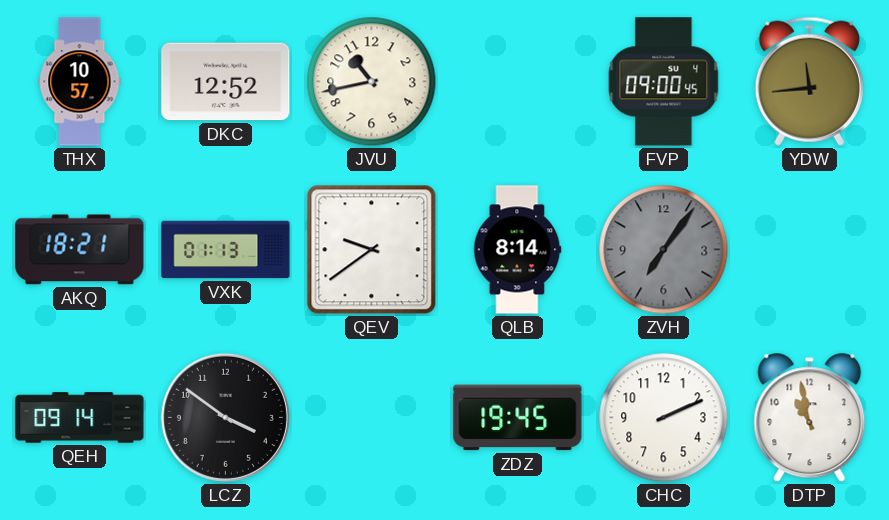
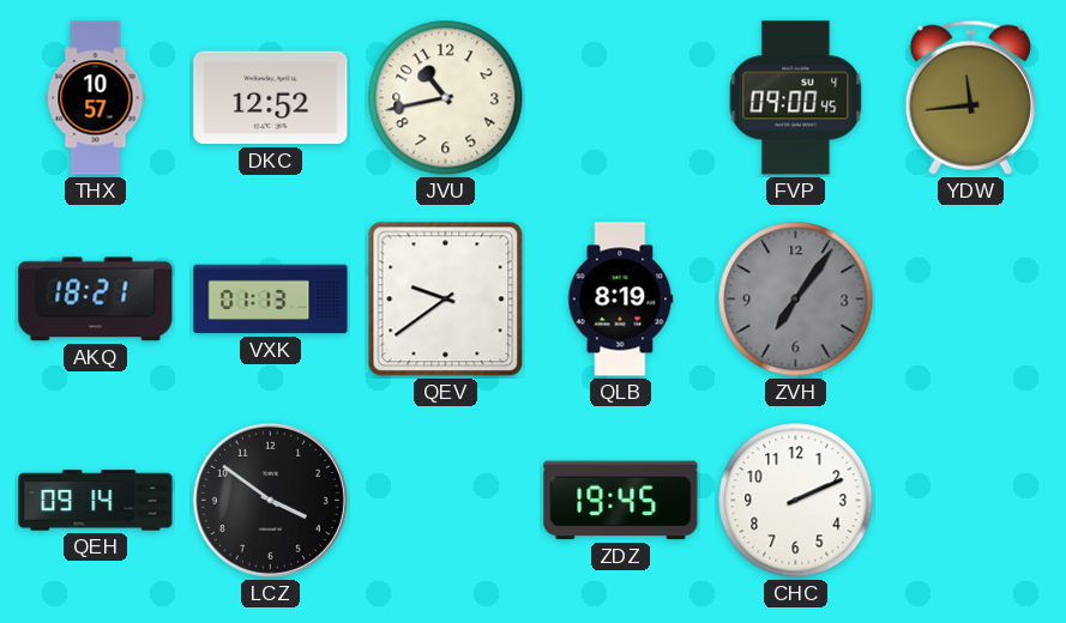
QLB: 8:14 -> 8:19
DTP: 10:58 -> none
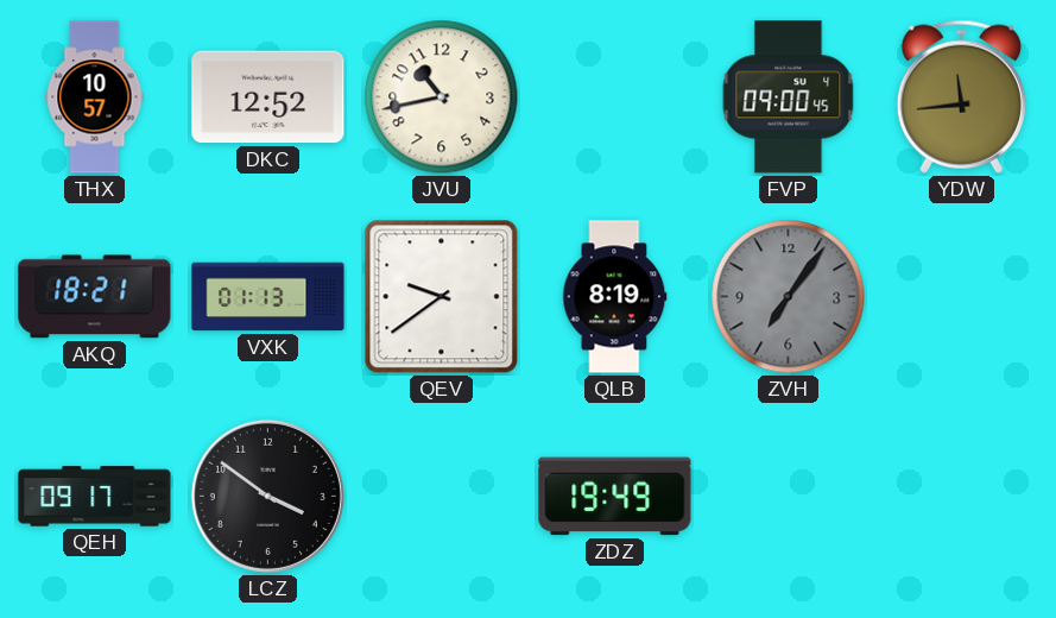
QEH: 09:14 -> 09:17
ZDZ: 19:45 -> 19:49
CHC: 2:11 -> none
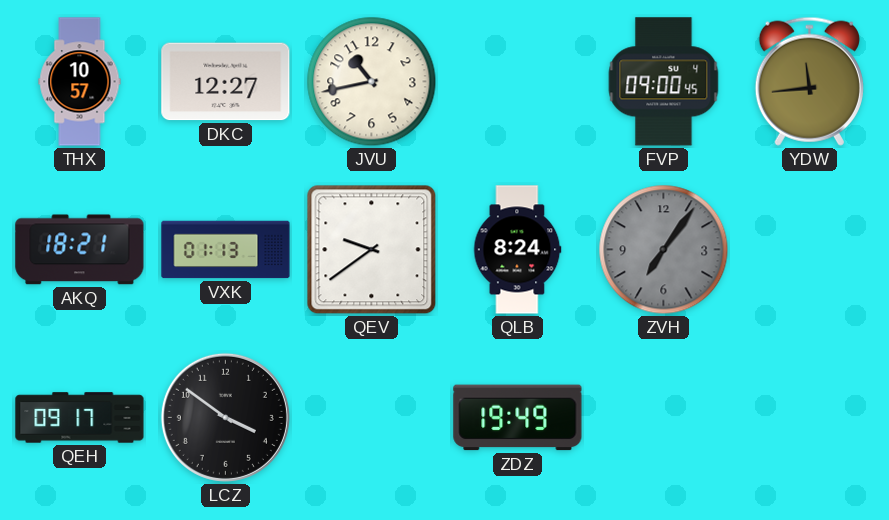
DKC: 12:52 -> 12:27
QLB: 8:19 -> 8:24
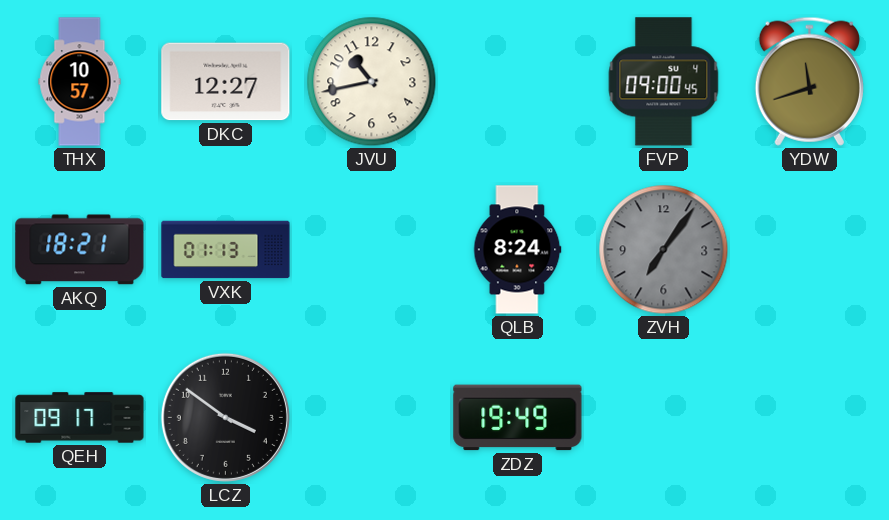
YDW: 11:44 -> 11:42
QEV: 9:39 -> none
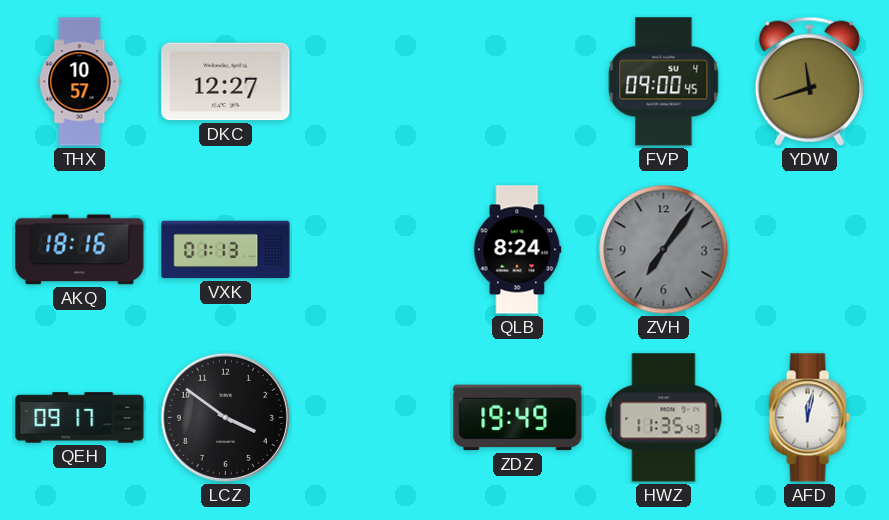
JVU: 10:43 -> none
AKQ: 18:21 -> 18:16
HWZ: none -> 11:35
AFD: none -> 12:02
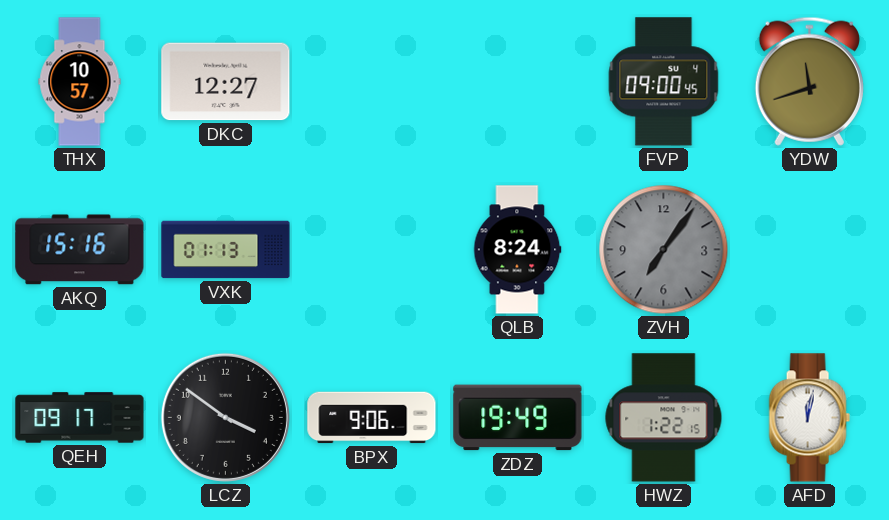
AKQ: 18:16 -> 15:16
BPX: none -> 9:06
HWZ: 11:35 -> 1:22
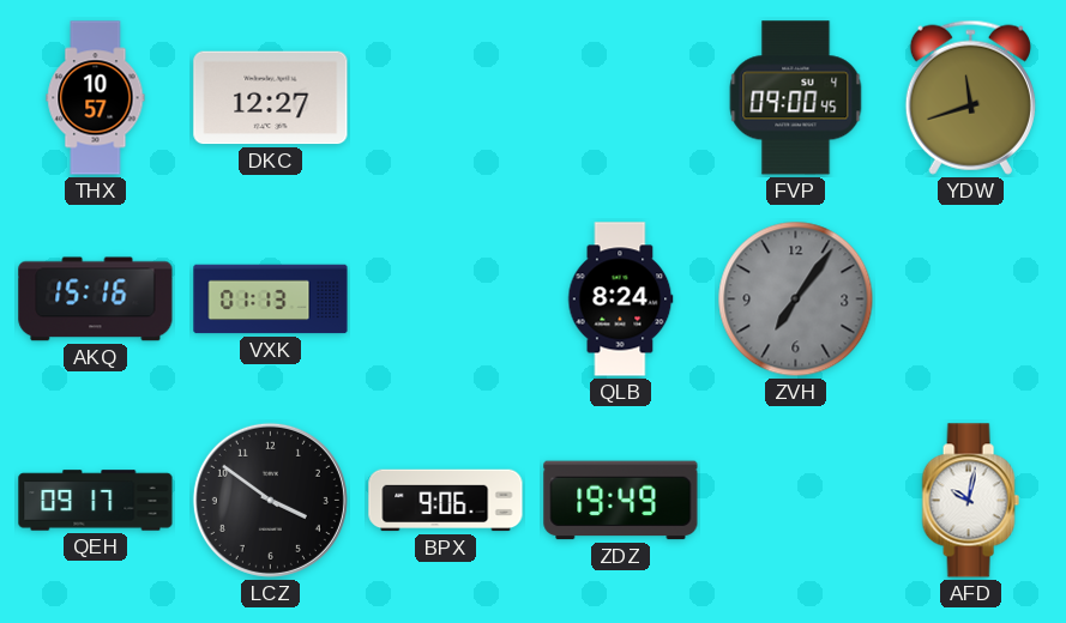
HWZ: 1:22 -> none
AFD: 12:02 -> 10:02
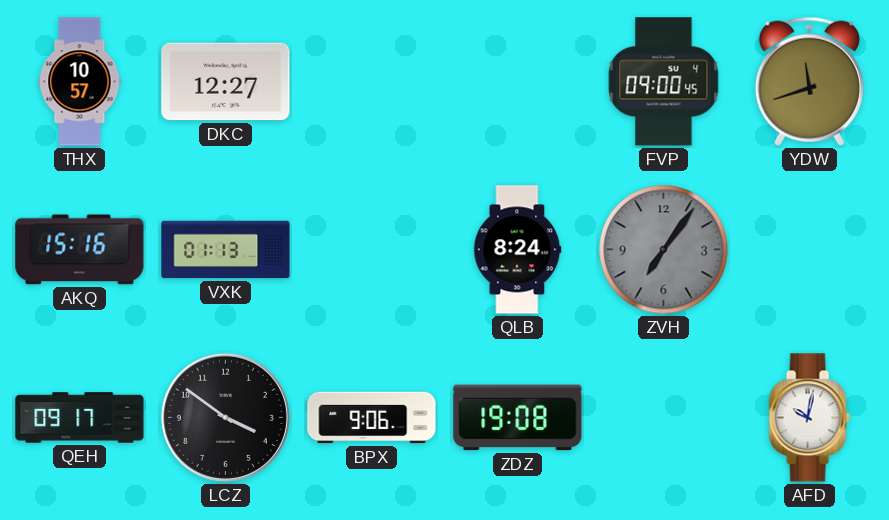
ZDZ: 19:49 -> 19:08
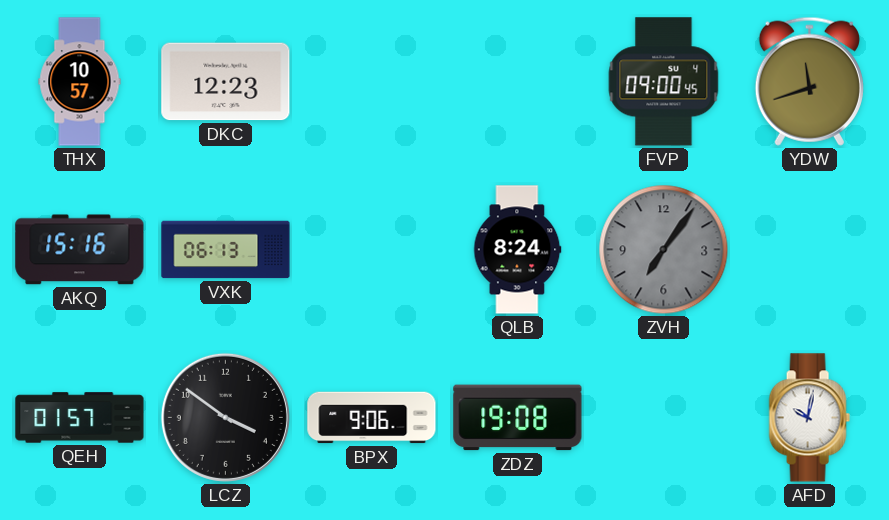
DKC: 12:27 -> 12:23
VXK: 01:13 -> 06:13
QEH: 09:17 -> 01:57
